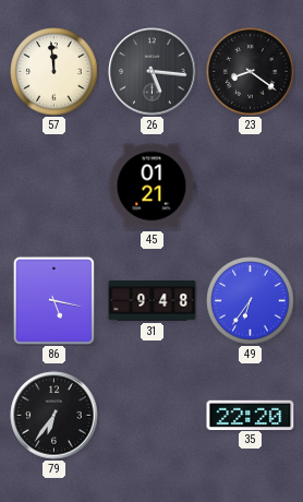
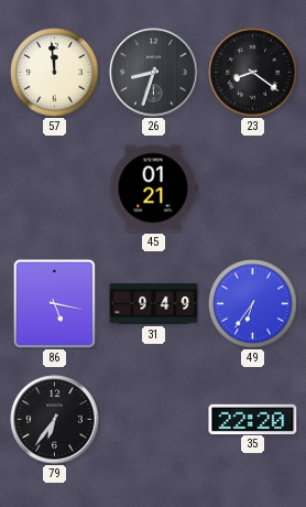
26: 5:16 -> 8:33
31: 9:48 -> 9:49
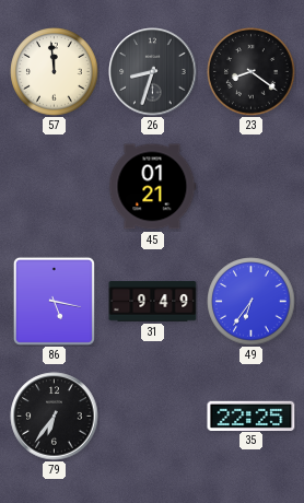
35: 22:20 -> 22:25
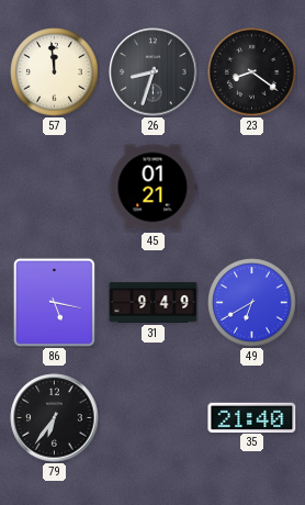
49: 6:36 -> 6:40
35: 22:25 -> 21:40
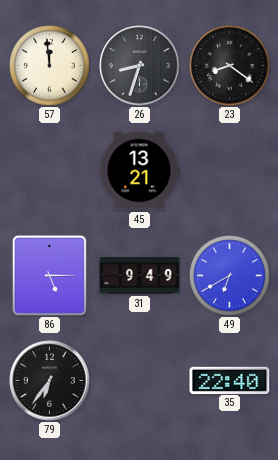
45: 01:21 -> 13:21
86: 5:17 -> 5:15
35: 21:40 -> 22:40
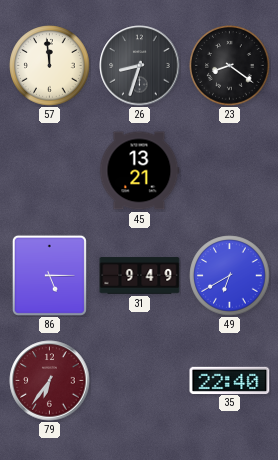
79 dial: black -> burgundy
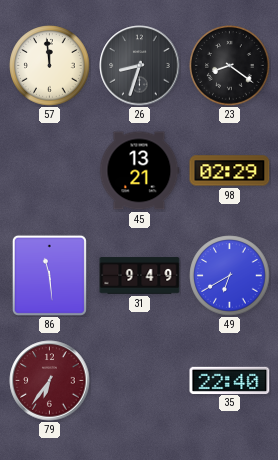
98: none -> 02:29
86: 5:15 -> 11:29
